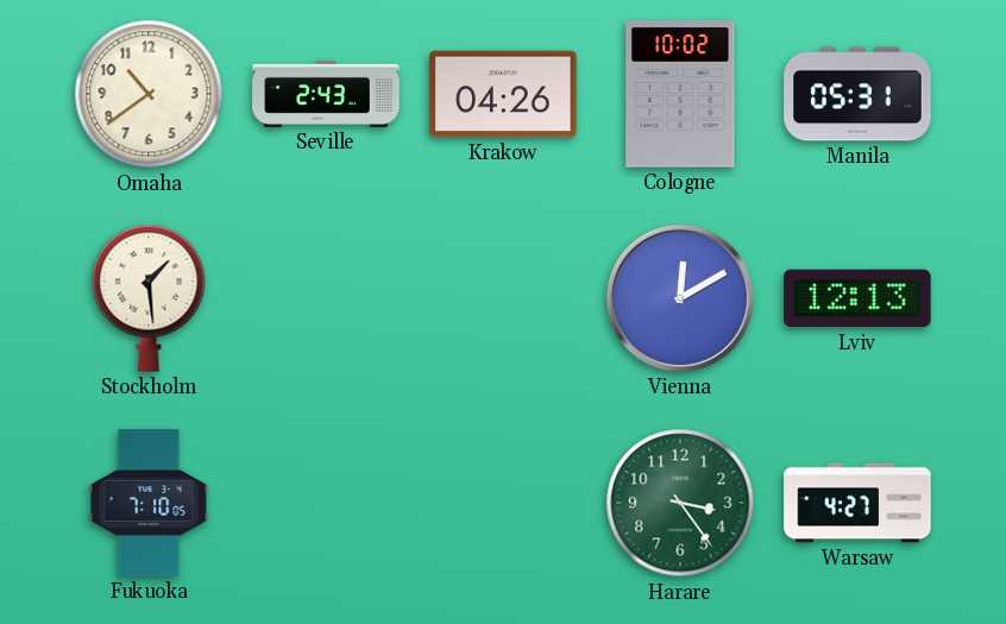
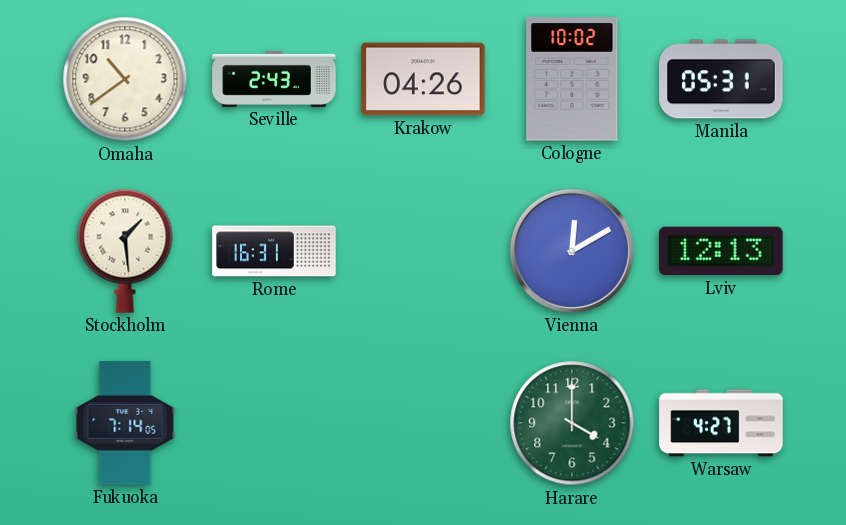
Rome: none -> 16:31
Fukuoka: 7:10 -> 7:14
Harare: 3:24 -> 4:00
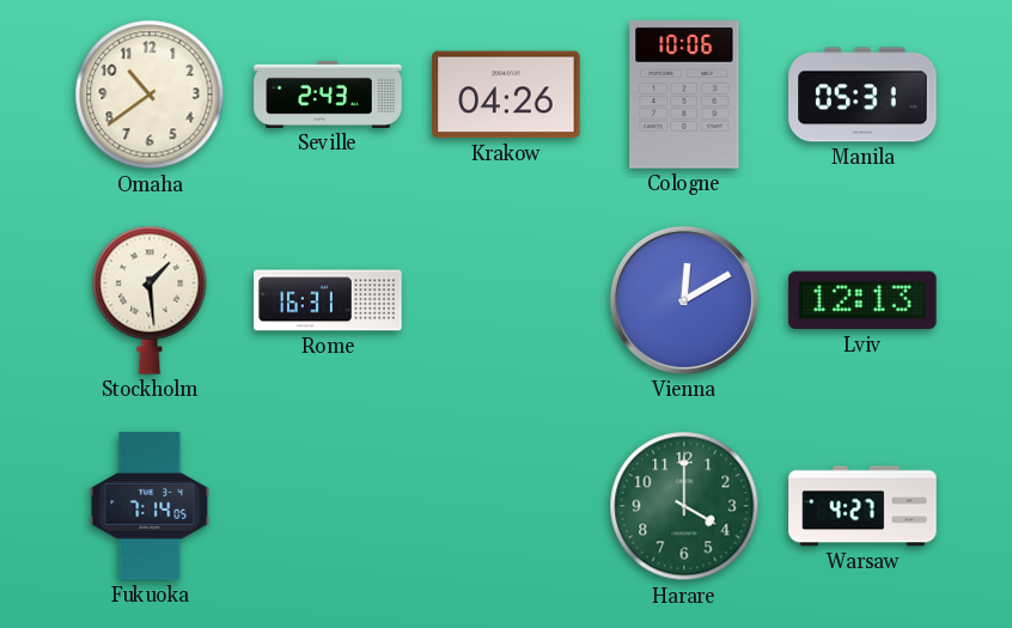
Cologne: 10:02 -> 10:06
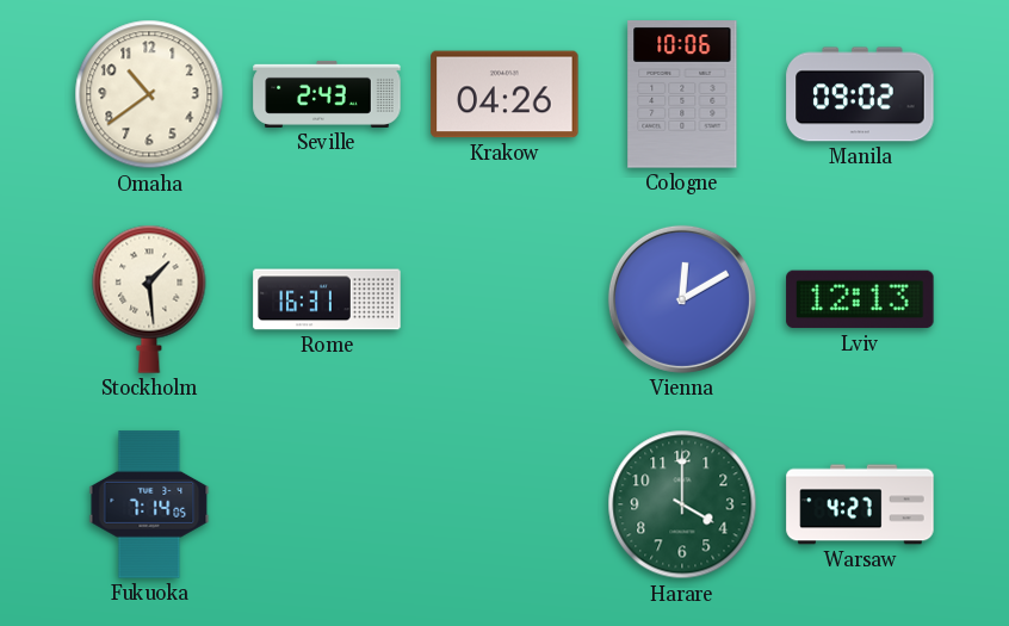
Manila: 05:31 -> 09:02
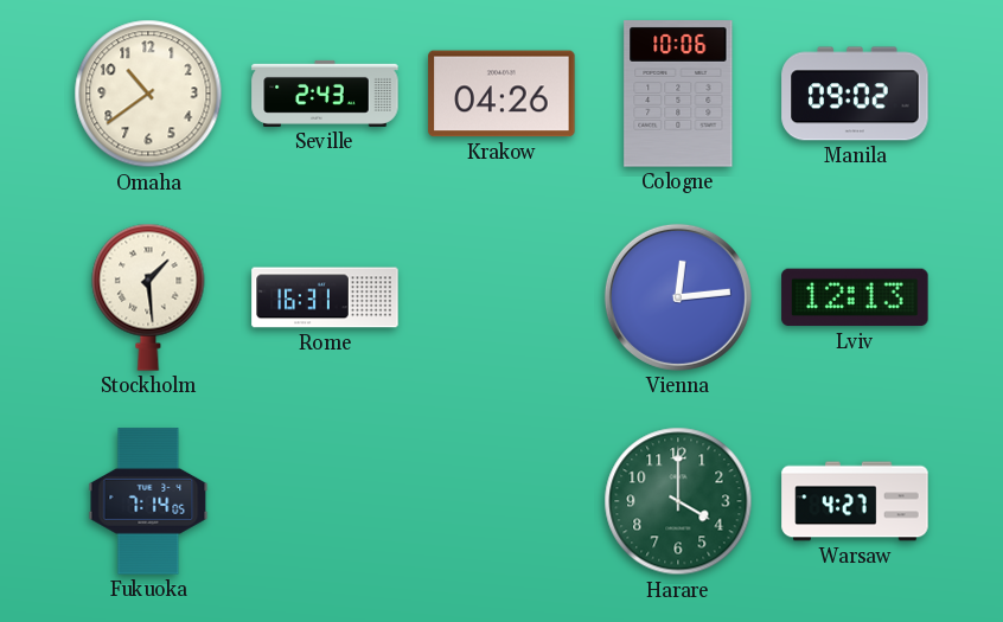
Vienna: 12:10 -> 12:14
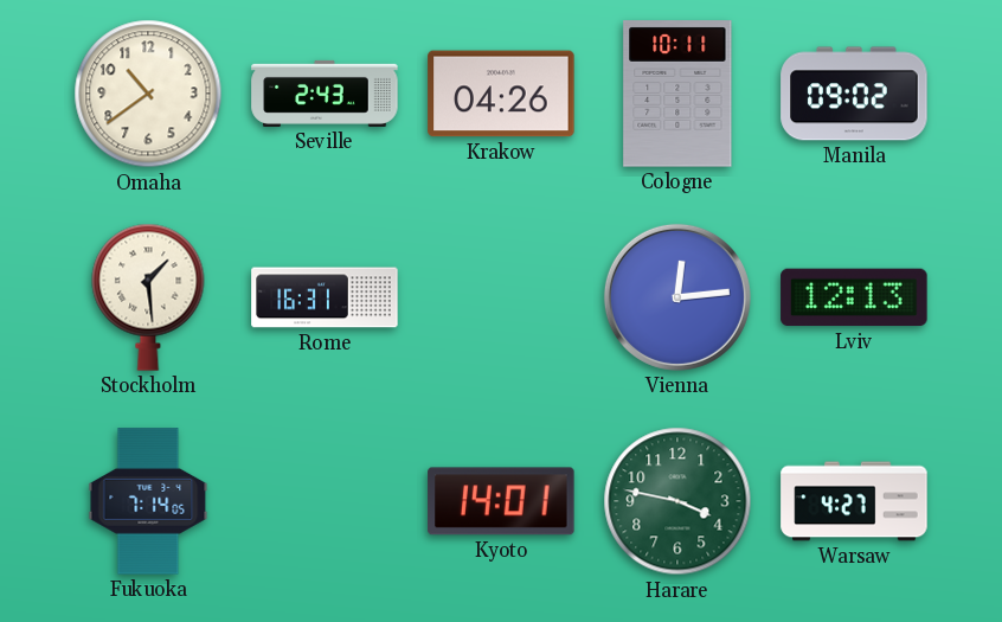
Cologne: 10:06 -> 10:11
Kyoto: none -> 14:01
Harare: 4:00 -> 3:47
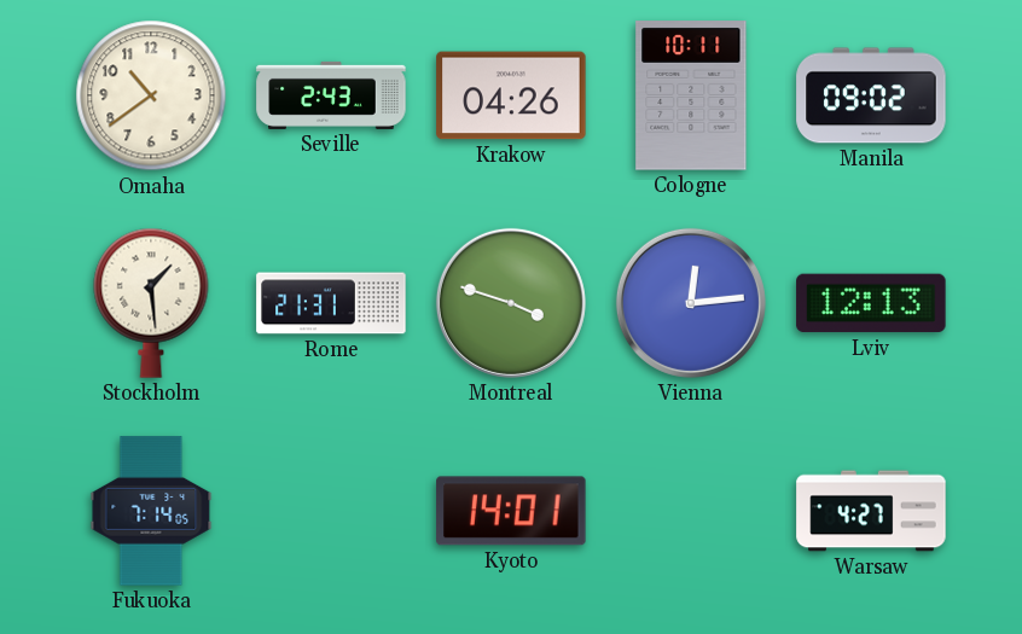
Rome: 16:31 -> 21:31
Montreal: none -> 3:48
Harare: 3:47 -> none
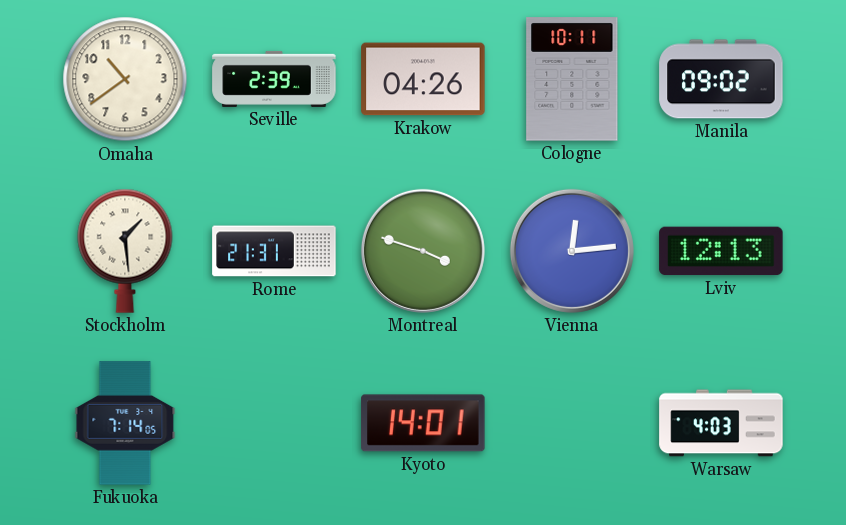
Seville: 2:43 -> 2:39
Warsaw: 4:27 -> 4:03
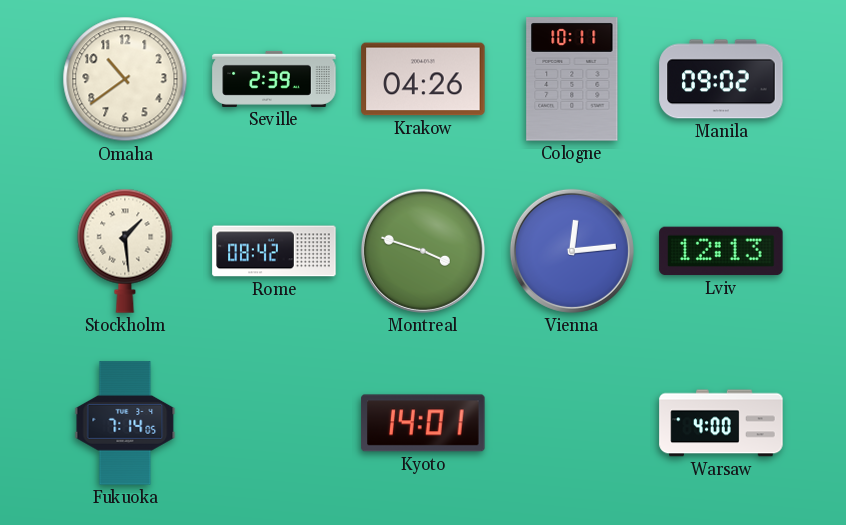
Rome: 21:31 -> 08:42
Warsaw: 4:03 -> 4:00
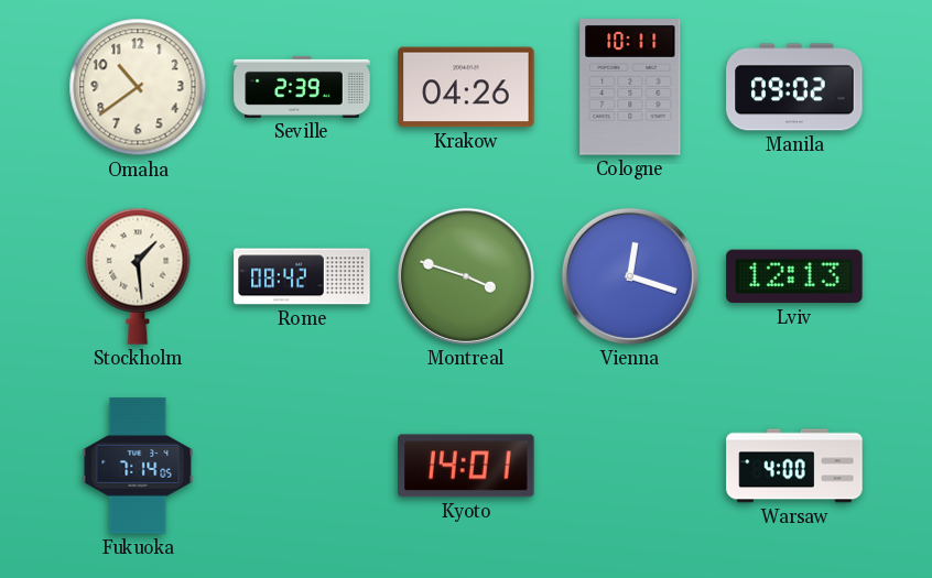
Vienna: 12:14 -> 12:18
